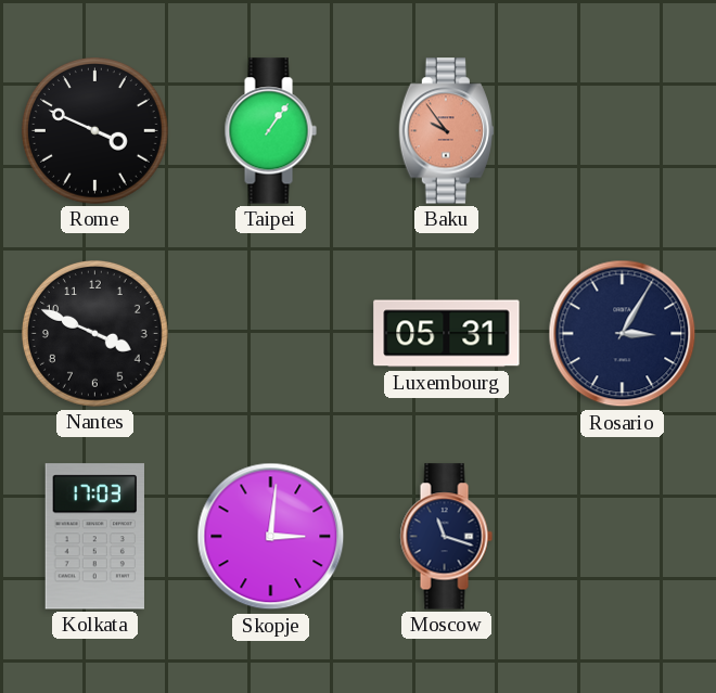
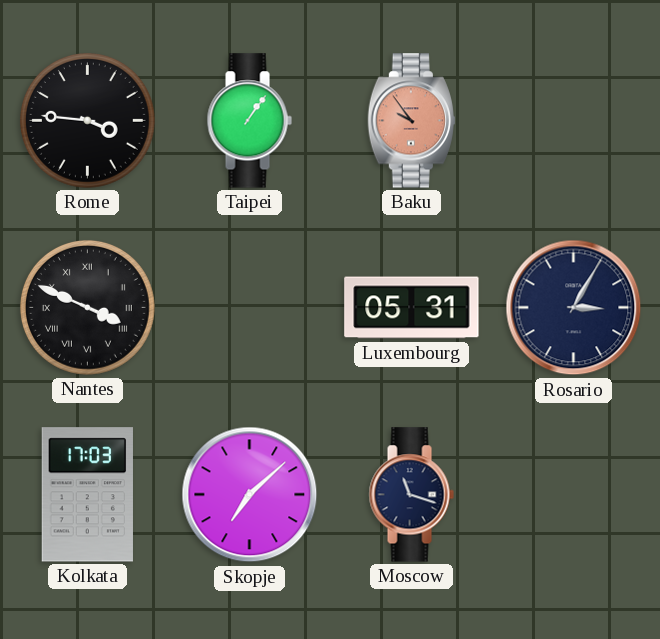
Rome: 3:49 -> 3:46
Nantes numerals: Arabic -> Roman
Skopje: 3:01 -> 7:08
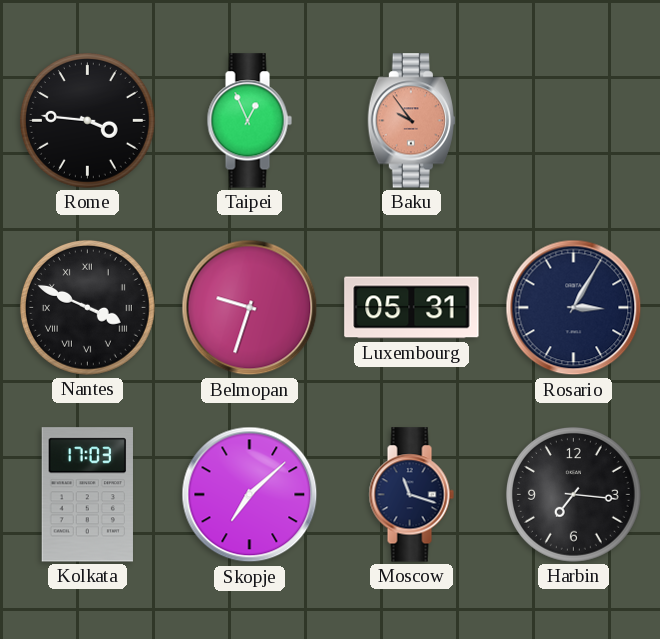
Taipei: 1:06 -> 12:56
Belmopan: none -> 9:33
Harbin: none -> 7:16
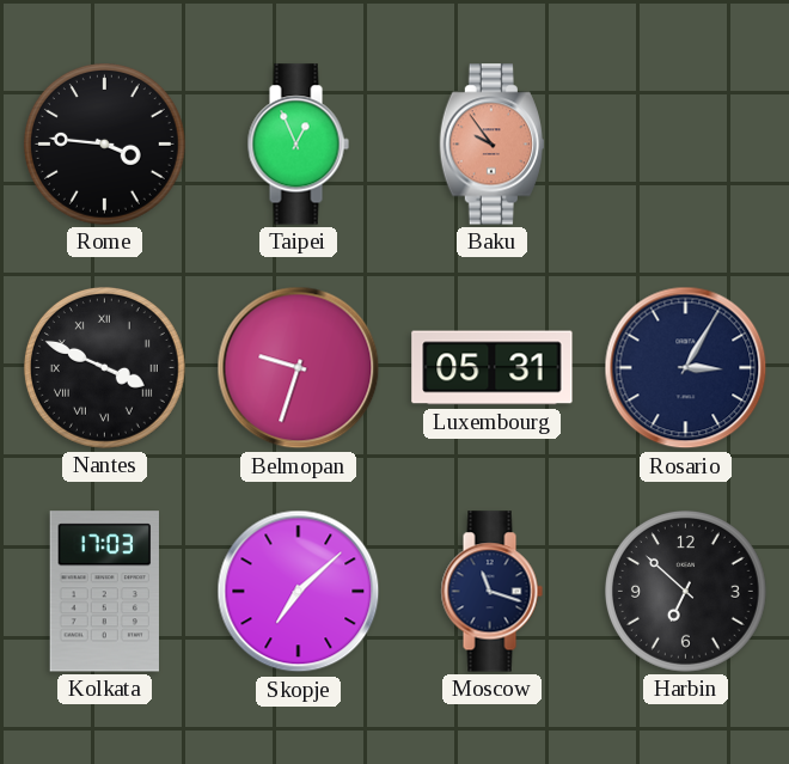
Harbin: 7:16 -> 6:52
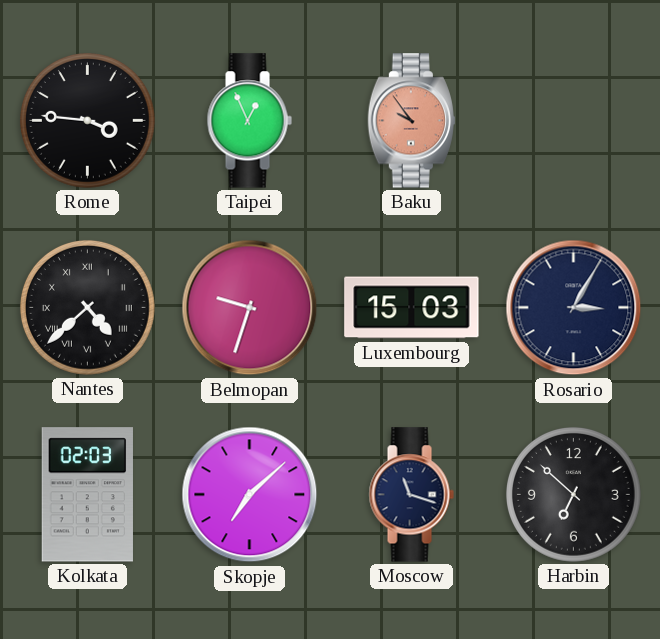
Nantes: 3:49 -> 4:38
Luxembourg: 05:31 -> 15:03
Kolkata: 17:03 -> 02:03
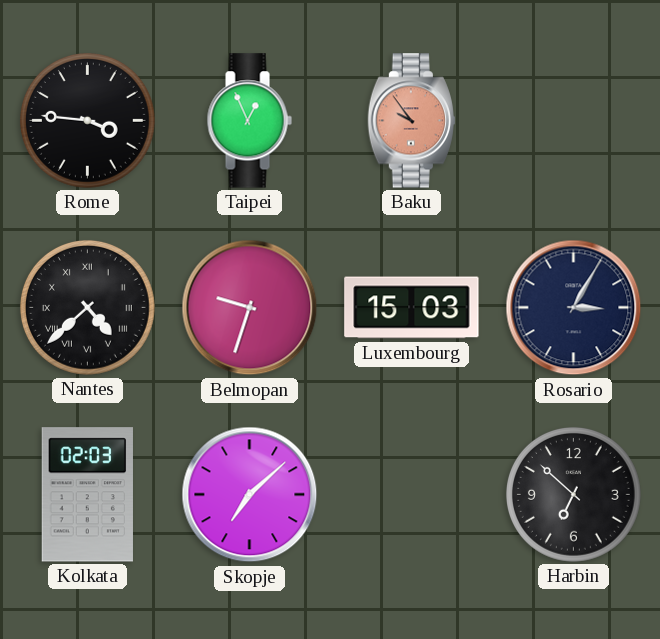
Moscow: 11:18 -> none
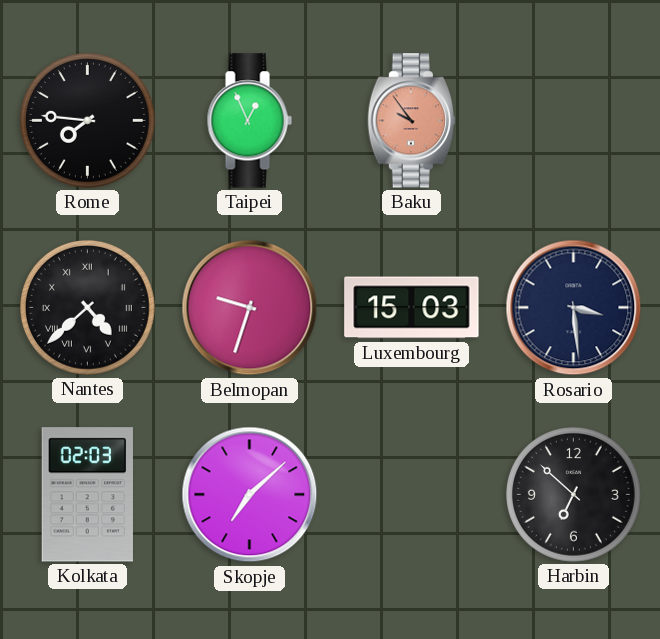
Rome: 3:46 -> 7:46
Rosario: 3:05 -> 3:29
